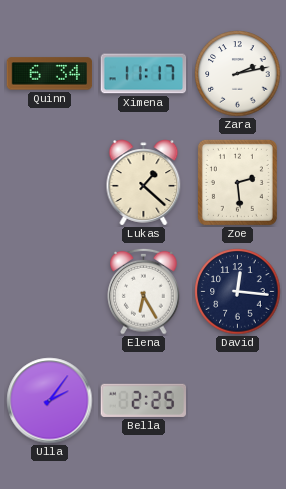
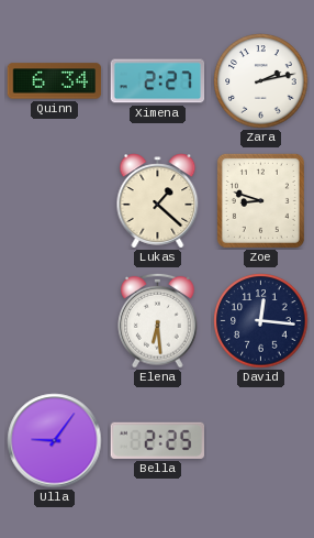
Ximena: 11:17 -> 2:27
Zoe: 2:29 -> 8:48
Elena: 6:25 -> 6:29
Ulla: 2:06 -> 9:06
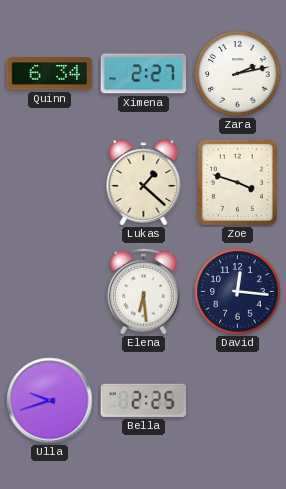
Zoe: 8:48 -> 3:48
Ulla: 9:06 -> 9:42
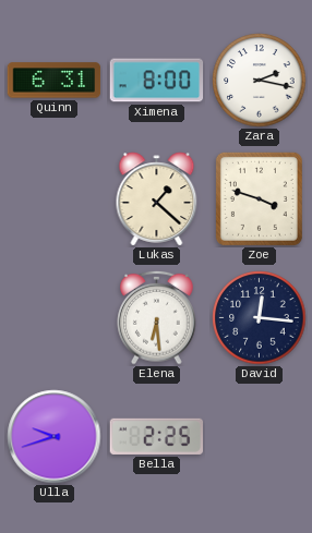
Quinn: 6:34 -> 6:31
Ximena: 2:27 -> 8:00
Zara: 2:13 -> 2:17
